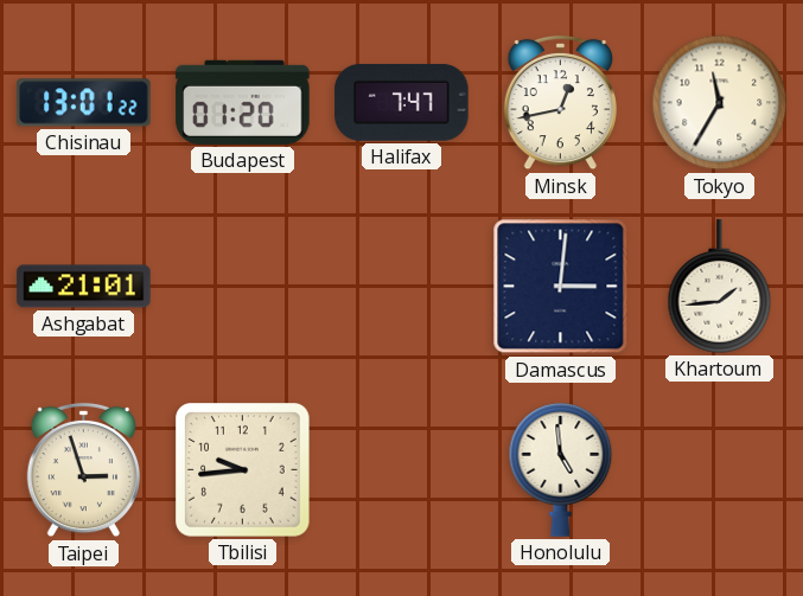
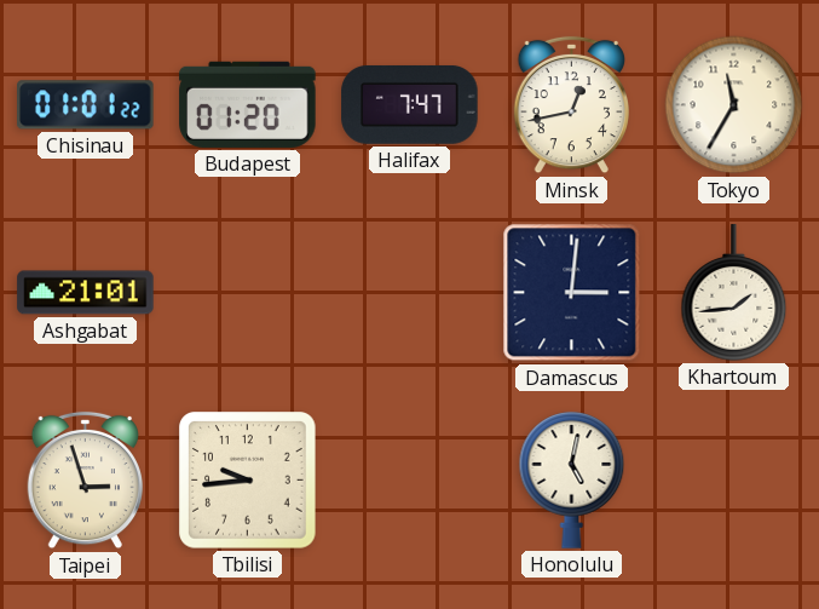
Chisinau: 13:01 -> 01:01
Honolulu: 4:59 -> 5:02
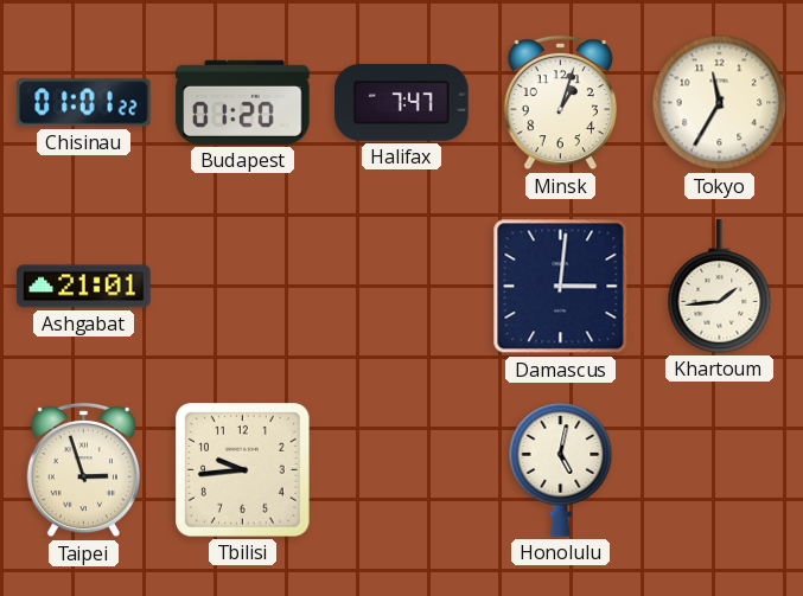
Minsk: 12:43 -> 1:03
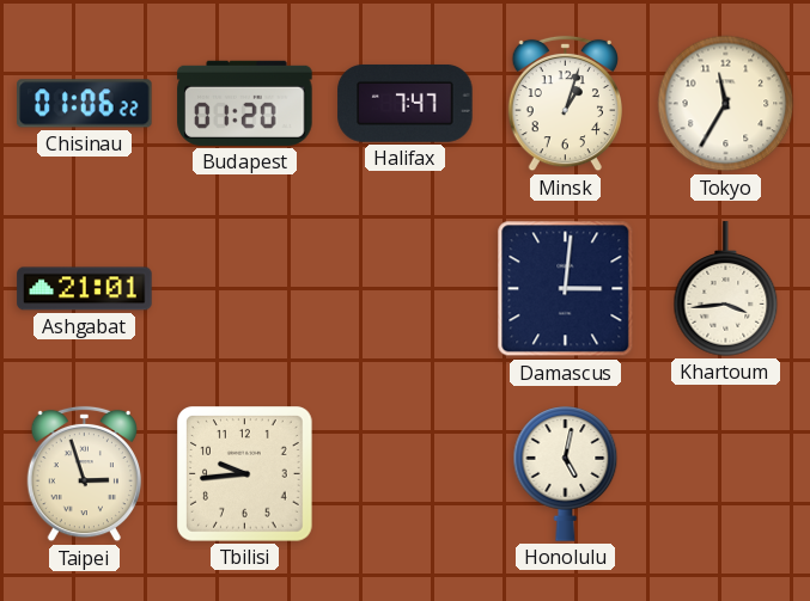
Chisinau: 01:01 -> 01:06
Khartoum: 1:44 -> 3:44
